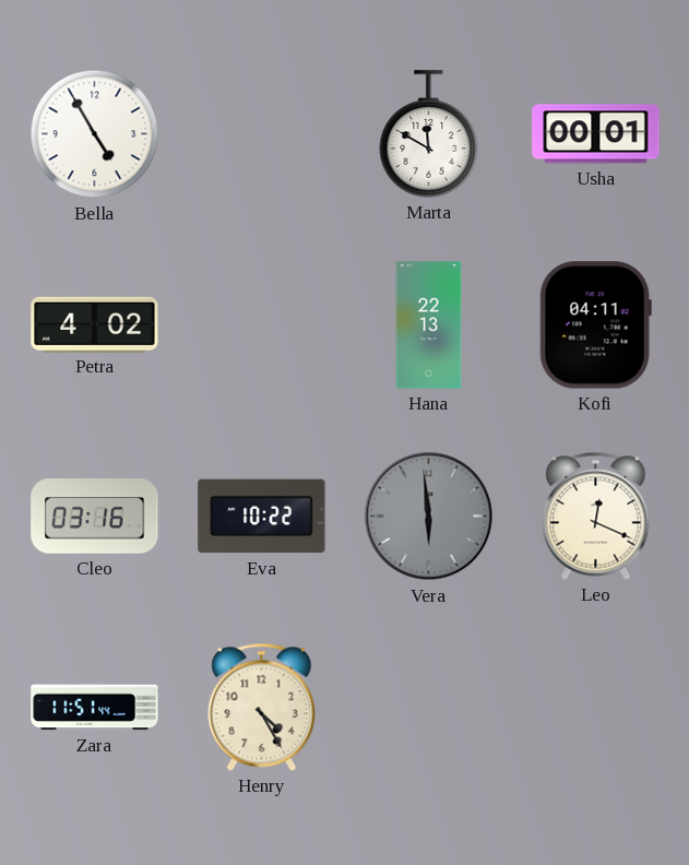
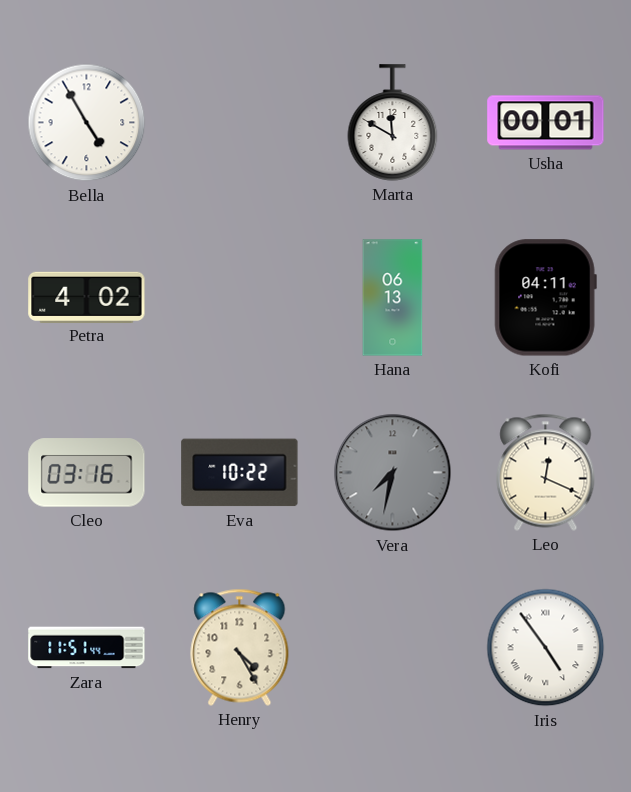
Hana: 22:13 -> 06:13
Vera: 5:59 -> 7:32
Iris: none -> 4:54
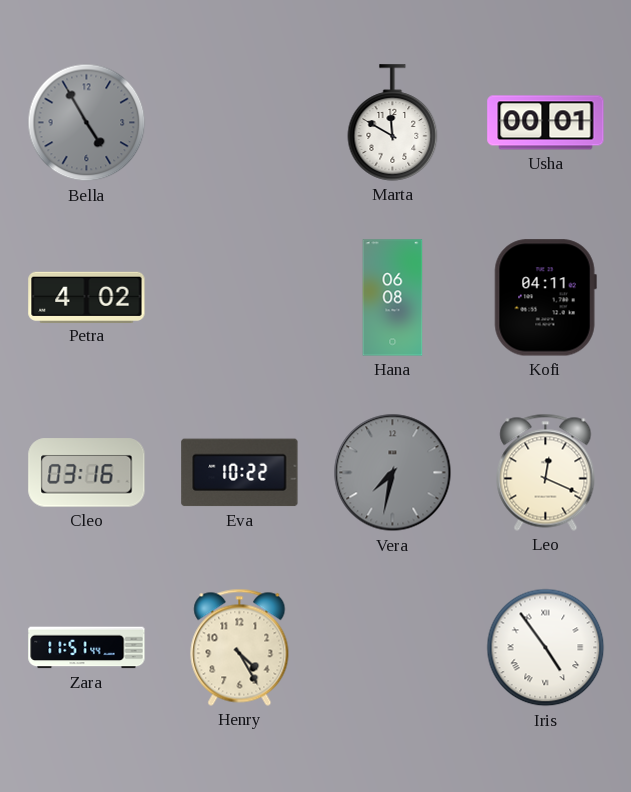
Bella dial: white -> grey
Hana: 06:13 -> 06:08
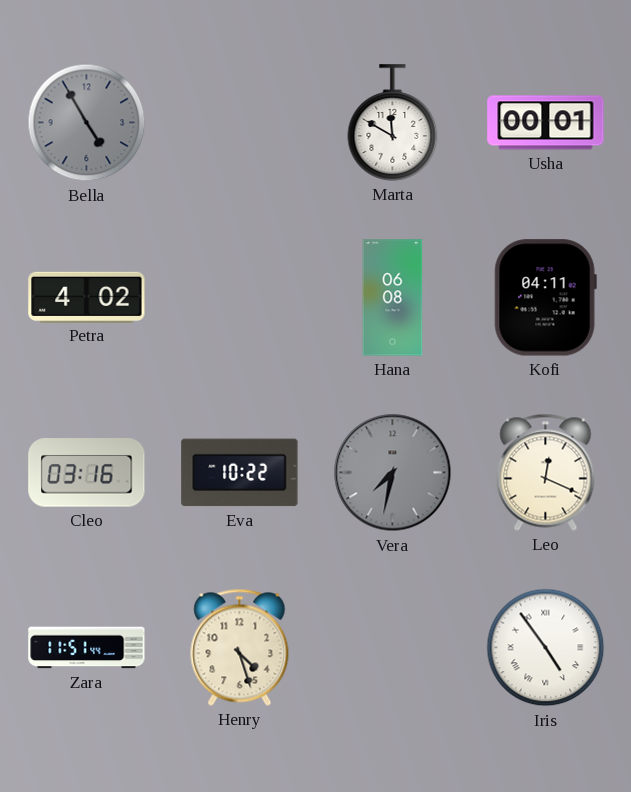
Henry: 4:25 -> 4:27
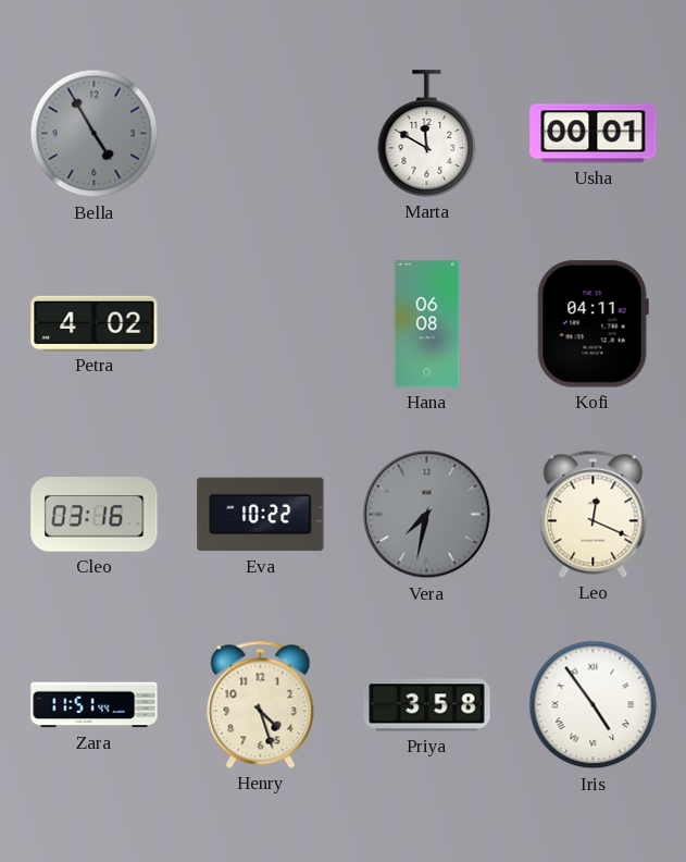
Priya: none -> 3:58
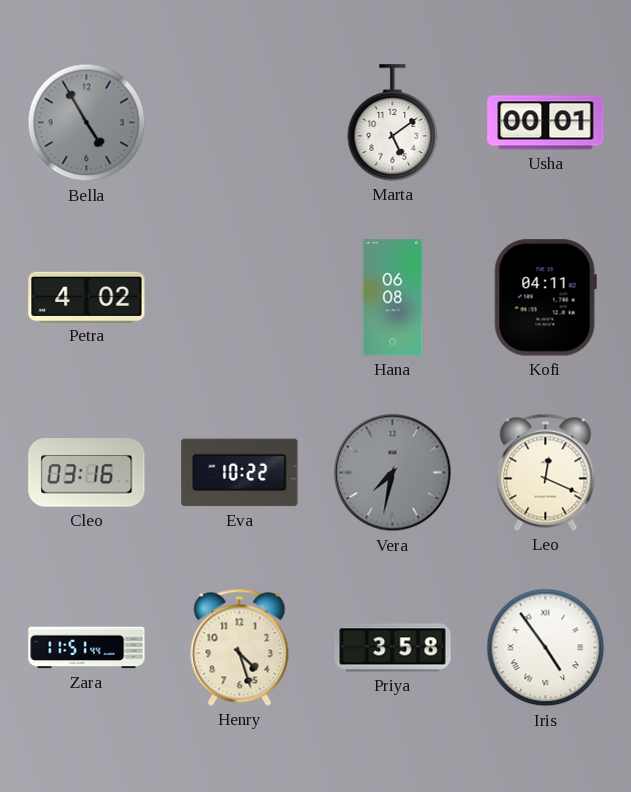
Marta: 11:50 -> 5:09
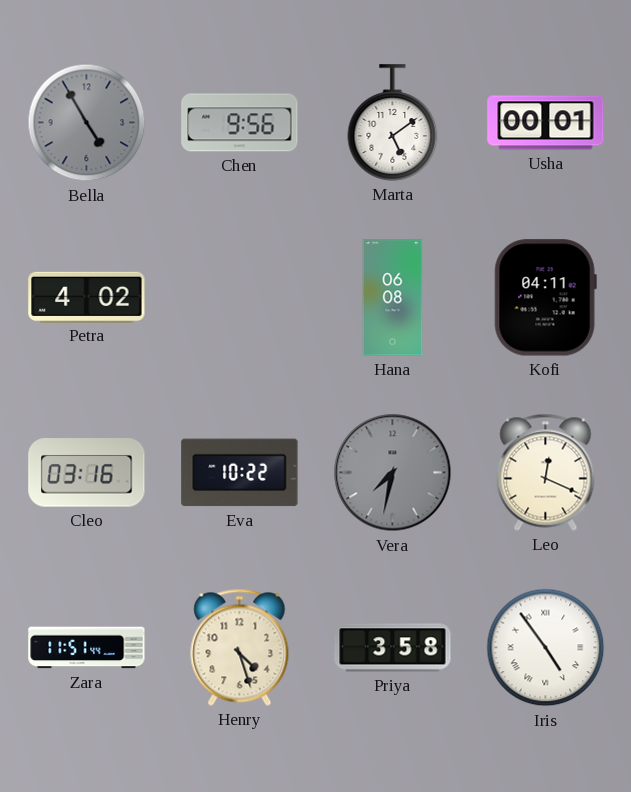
Chen: none -> 9:56
